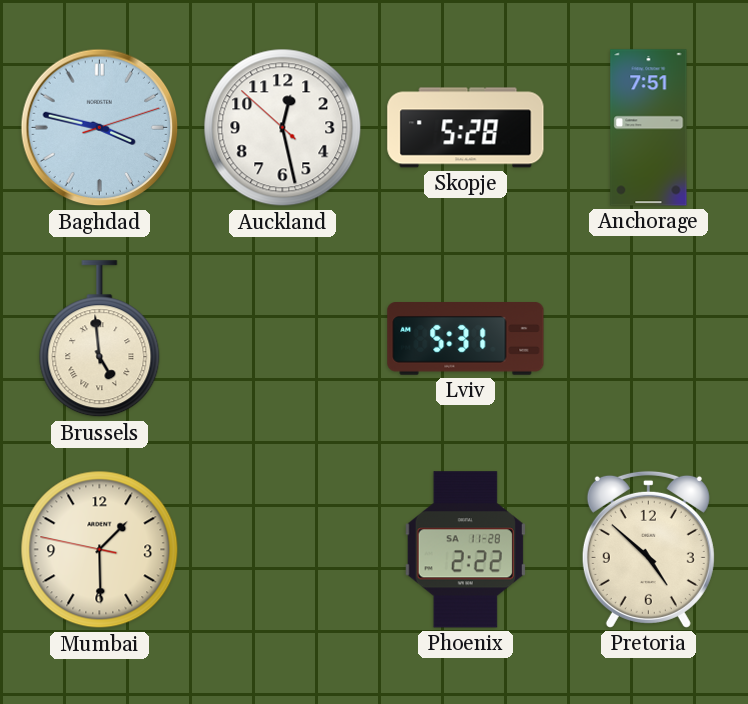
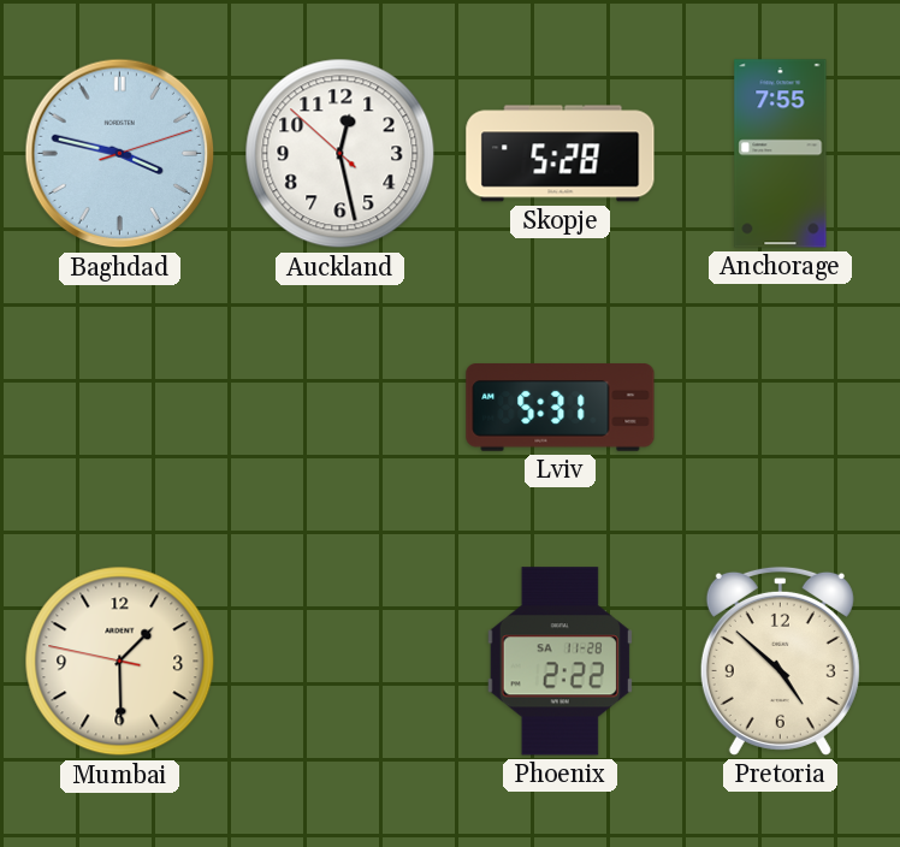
Anchorage: 7:51 -> 7:55
Brussels: 4:59 -> none
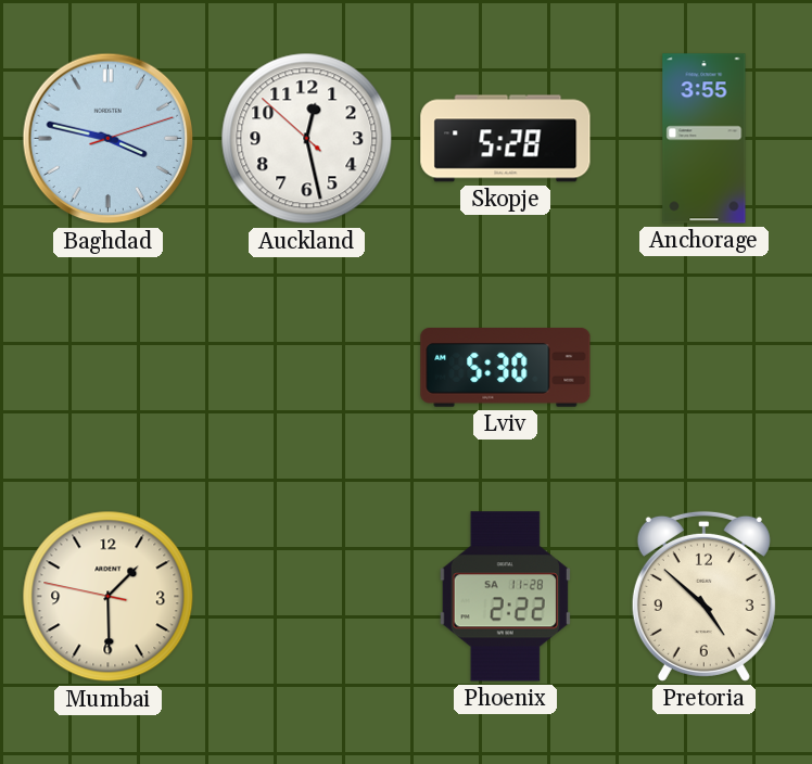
Anchorage: 7:55 -> 3:55
Lviv: 5:31 -> 5:30
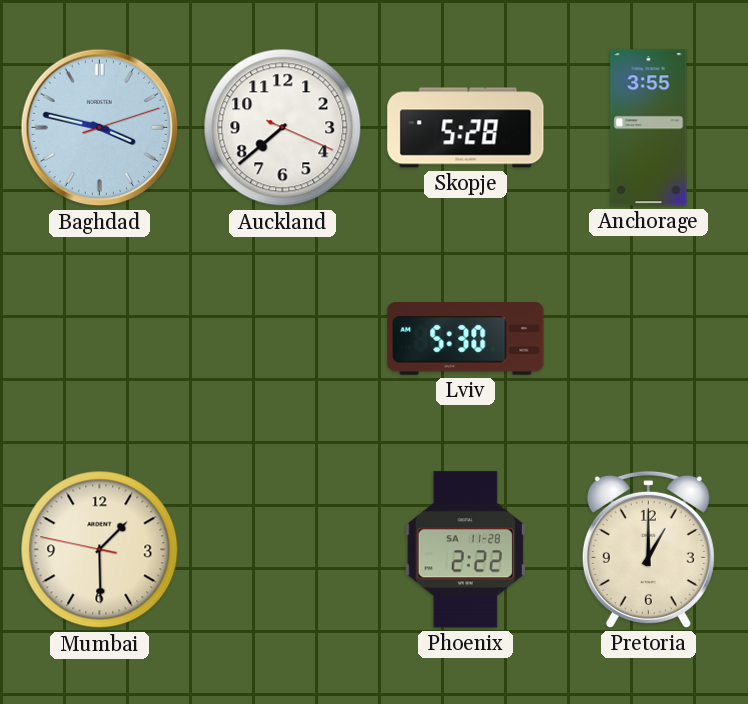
Auckland: 12:27 -> 7:38
Pretoria: 4:52 -> 1:00
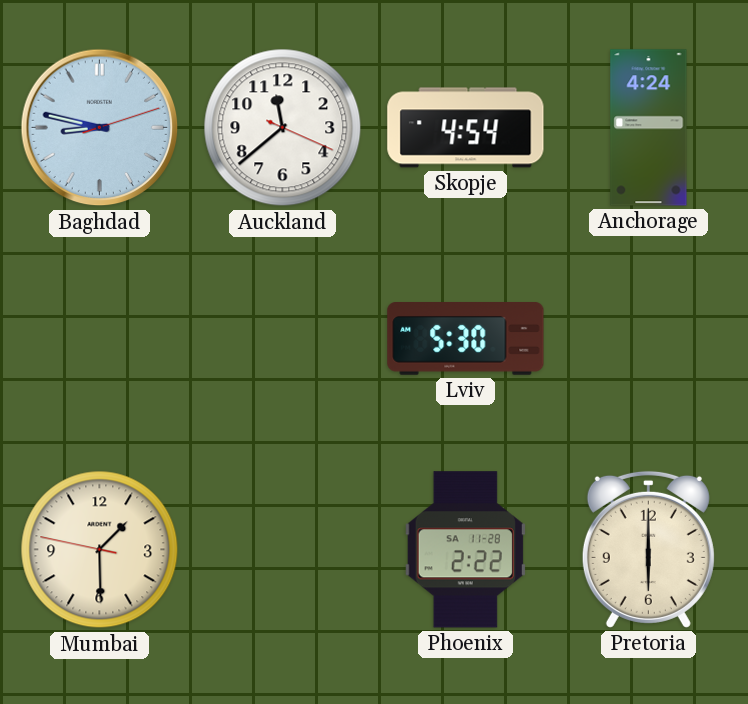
Baghdad: 3:47 -> 8:47
Auckland: 7:38 -> 11:38
Skopje: 5:28 -> 4:54
Anchorage: 3:55 -> 4:24
Pretoria: 1:00 -> 6:00
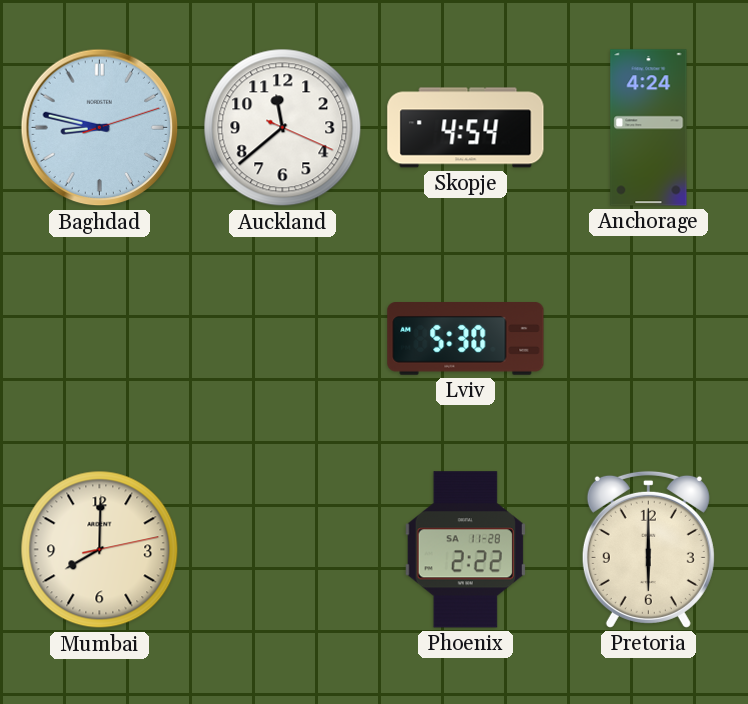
Mumbai: 1:29 -> 8:00
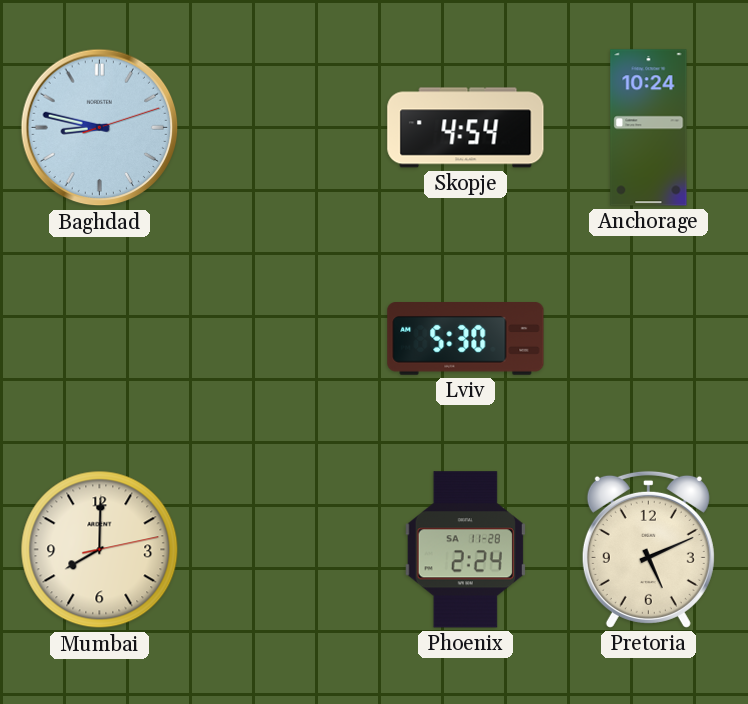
Auckland: 11:38 -> none
Anchorage: 4:24 -> 10:24
Phoenix: 2:22 -> 2:24
Pretoria: 6:00 -> 5:11
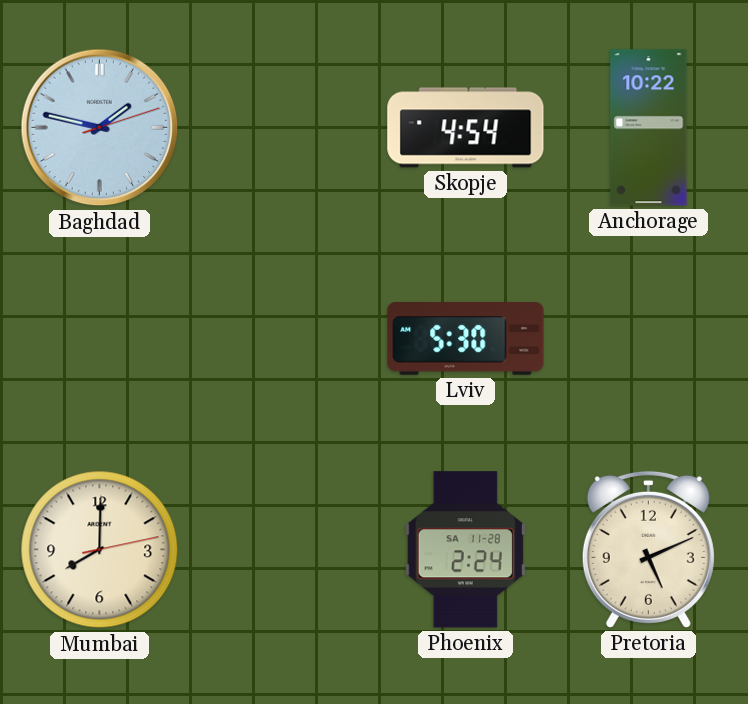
Baghdad: 8:47 -> 1:47
Anchorage: 10:24 -> 10:22
